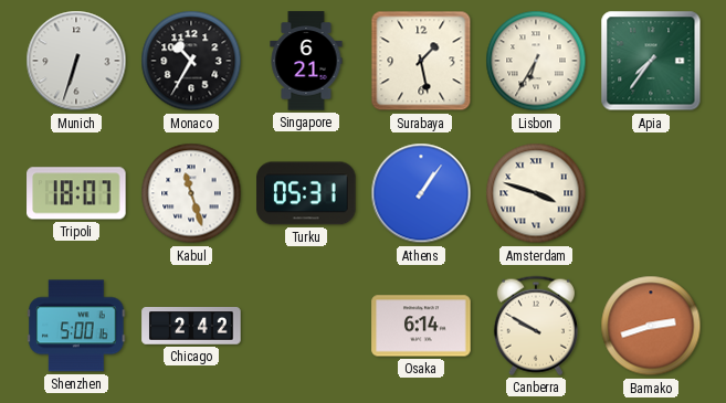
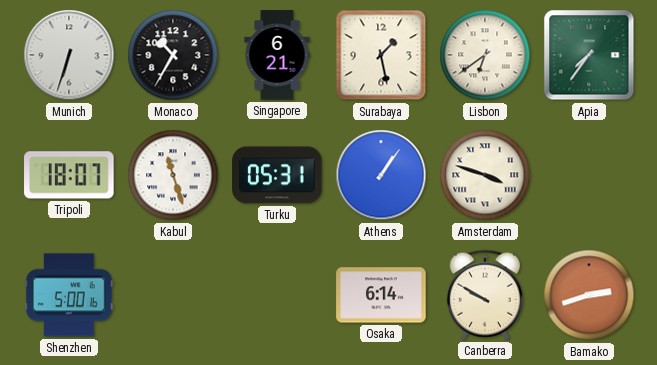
Lisbon: 6:35 -> 6:39
Chicago: 2:42 -> none
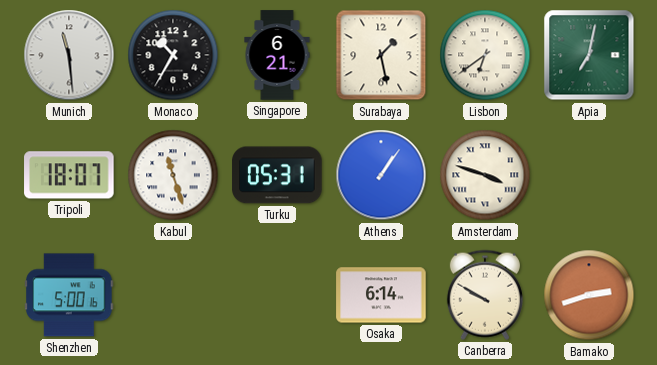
Munich: 6:33 -> 11:29
Apia: 7:36 -> 7:02
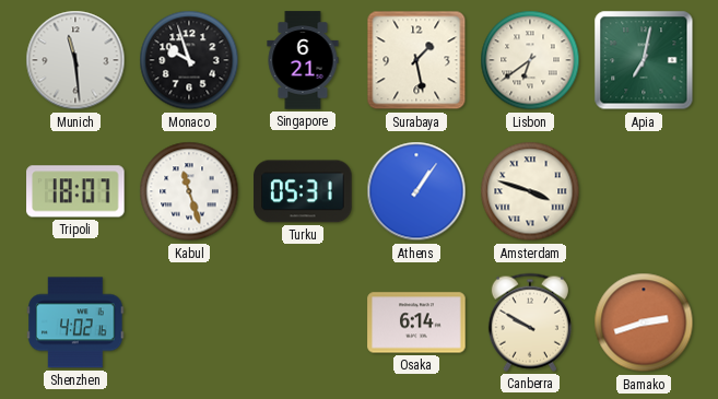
Monaco: 10:35 -> 9:57
Shenzhen: 5:00 -> 4:02
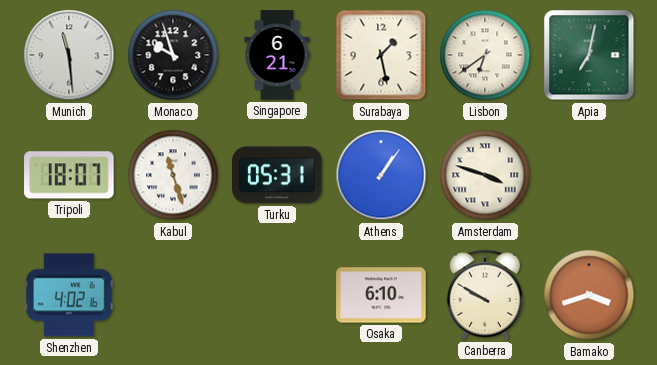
Osaka: 6:14 -> 6:10
Bamako: 2:42 -> 3:42
